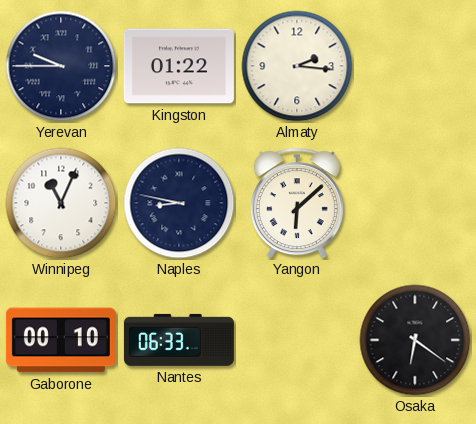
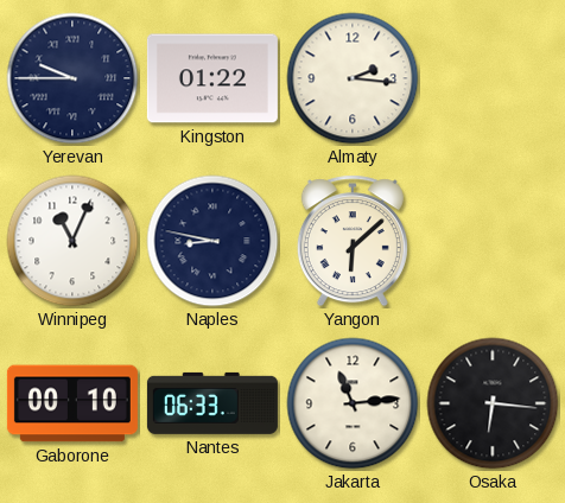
Jakarta: none -> 11:14
Osaka: 6:21 -> 6:16
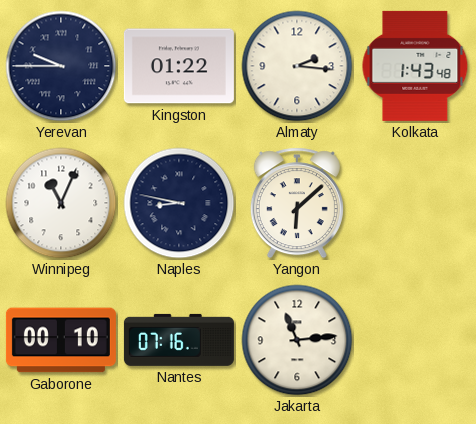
Kolkata: none -> 1:43
Nantes: 06:33 -> 07:16
Osaka: 6:16 -> none
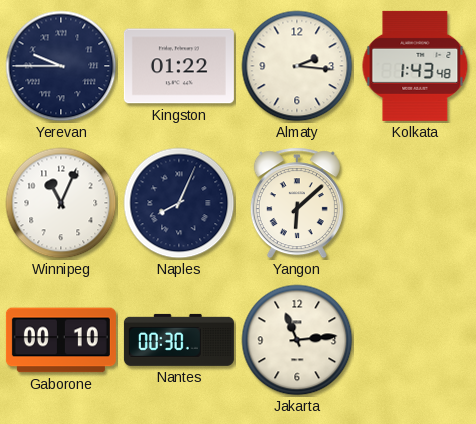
Naples: 8:47 -> 8:04
Nantes: 07:16 -> 00:30
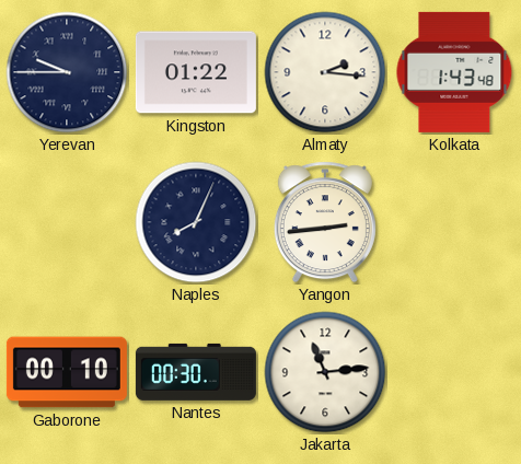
Winnipeg: 11:04 -> none
Yangon: 6:08 -> 2:44
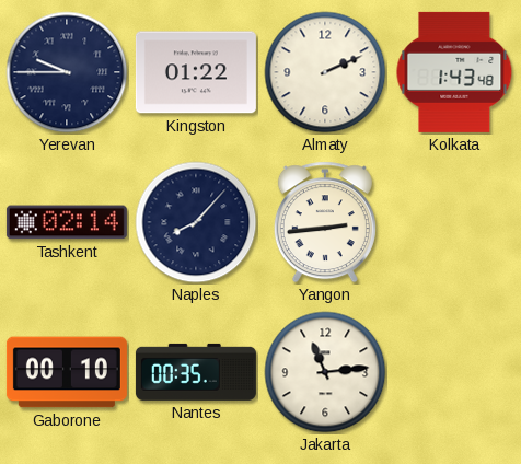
Almaty: 2:16 -> 2:11
Tashkent: none -> 02:14
Naples: 8:04 -> 8:07
Nantes: 00:30 -> 00:35
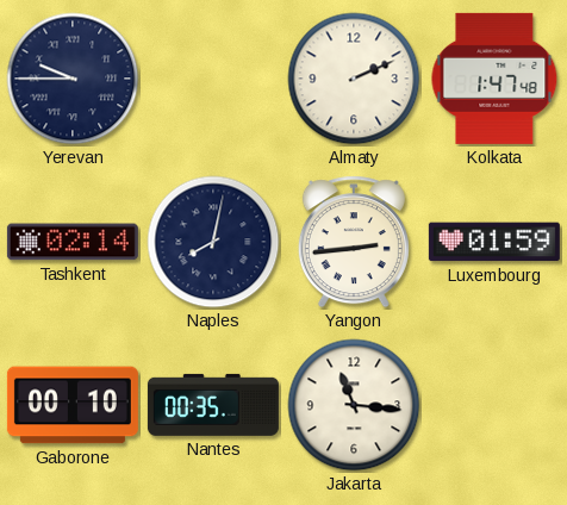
Kingston: 01:22 -> none
Kolkata: 1:43 -> 1:47
Naples: 8:07 -> 8:02
Luxembourg: none -> 01:59
Jakarta: 11:14 -> 11:16
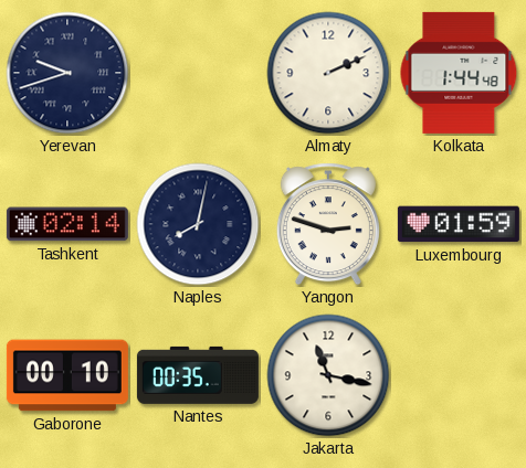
Yerevan: 9:45 -> 9:42
Kolkata: 1:47 -> 1:44
Yangon: 2:44 -> 2:48
Jakarta: 11:16 -> 11:17
